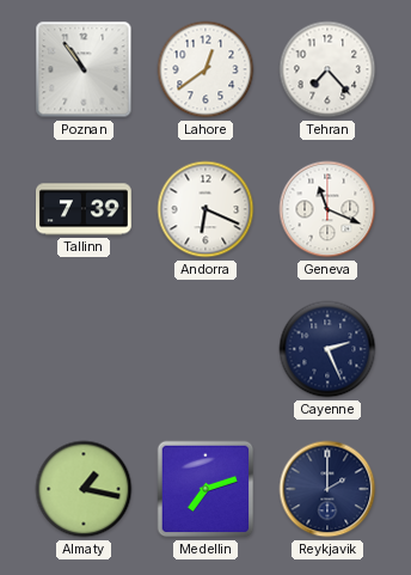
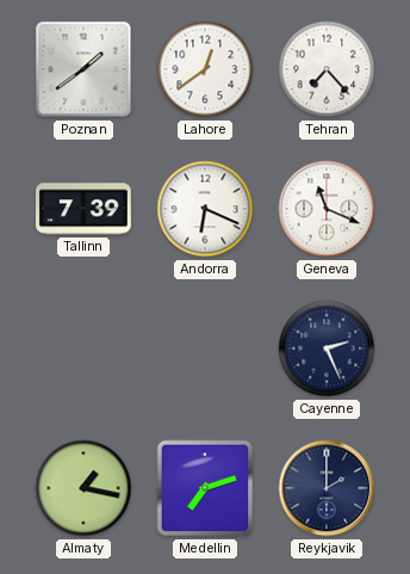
Poznan: 10:54 -> 1:39
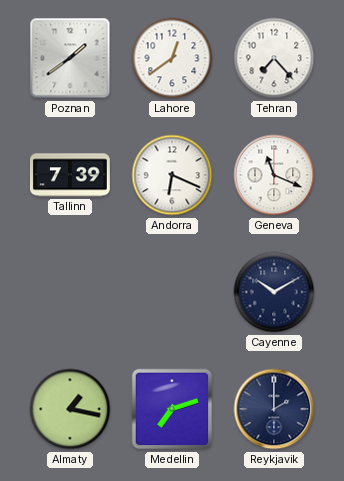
Cayenne: 2:26 -> 10:10
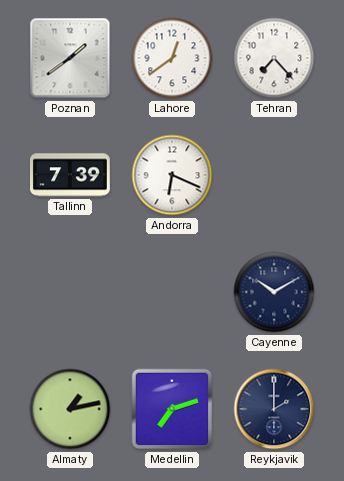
Geneva: 11:19 -> none
Almaty: 1:17 -> 1:13
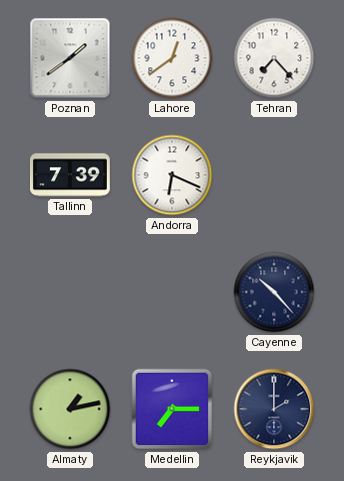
Cayenne: 10:10 -> 10:23
Medellin: 7:12 -> 7:15
